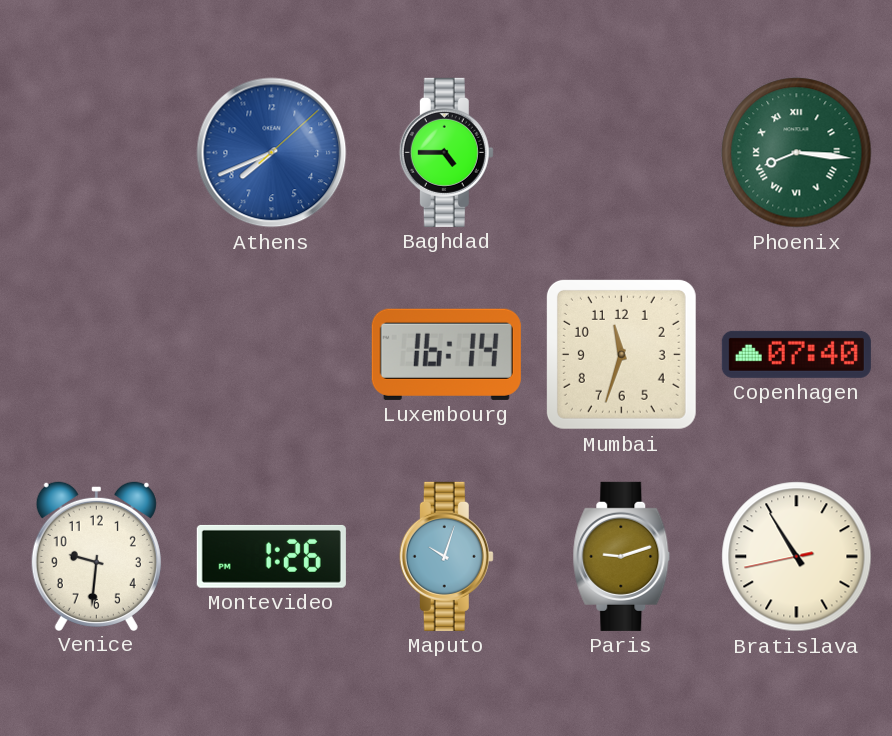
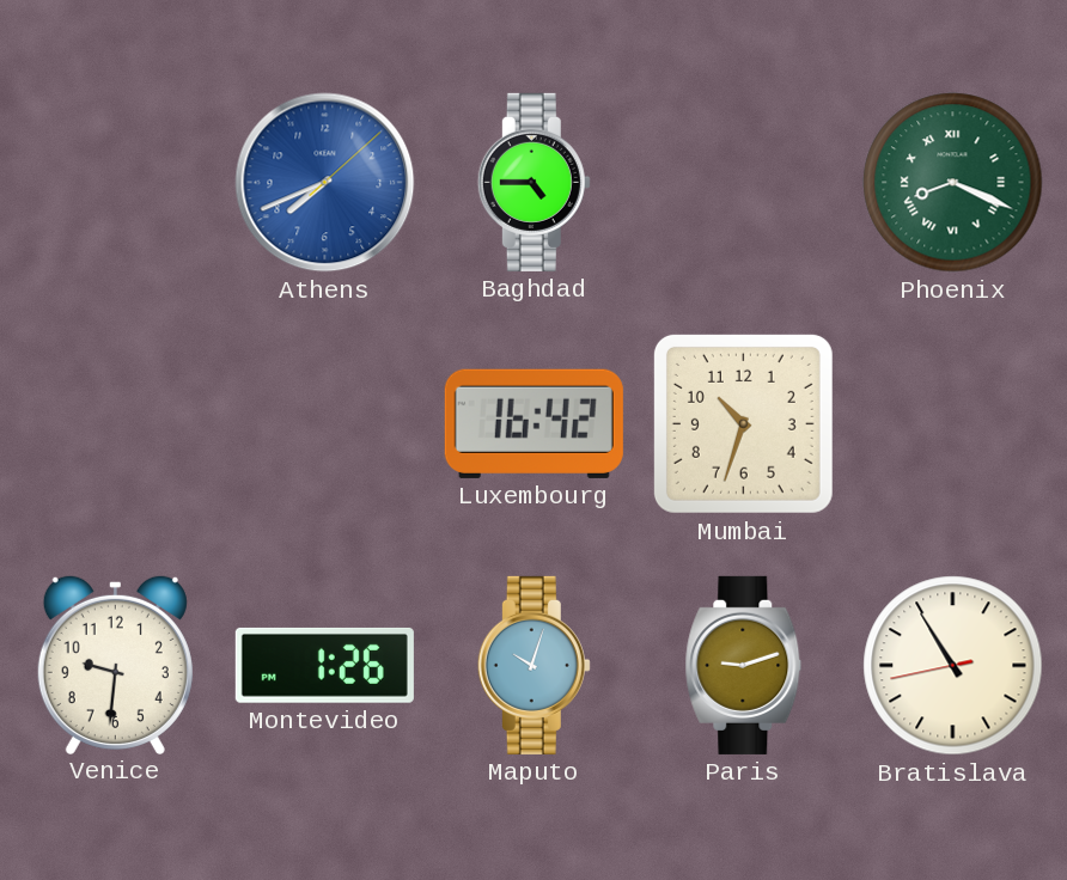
Phoenix: 8:16 -> 8:19
Luxembourg: 16:14 -> 16:42
Mumbai: 11:33 -> 10:33
Copenhagen: 07:40 -> none
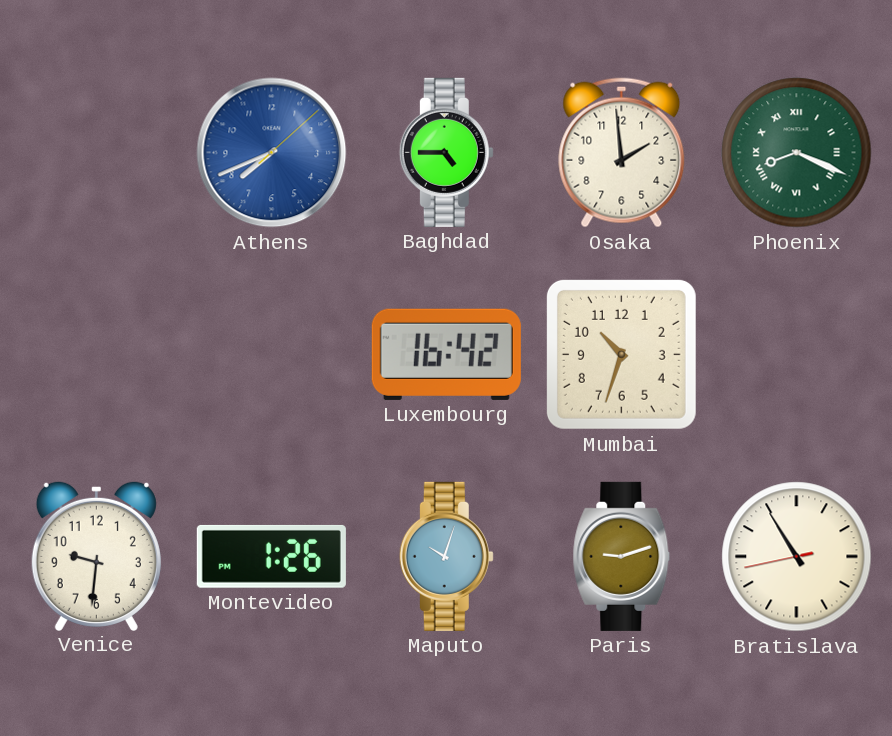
Osaka: none -> 1:59
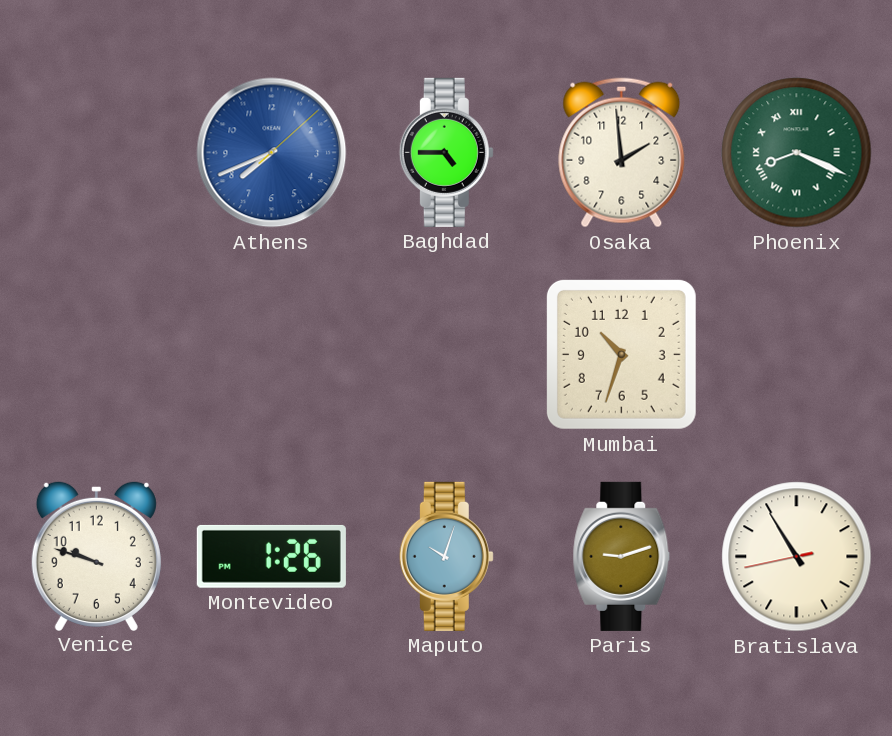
Luxembourg: 16:42 -> none
Venice: 9:31 -> 9:48
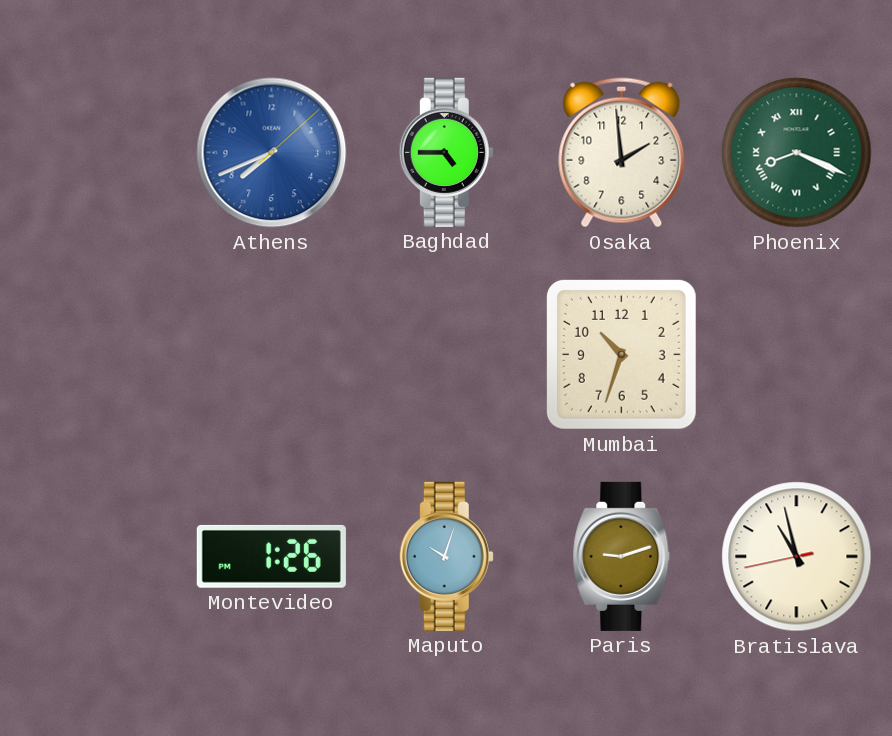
Venice: 9:48 -> none
Bratislava: 10:54 -> 10:57
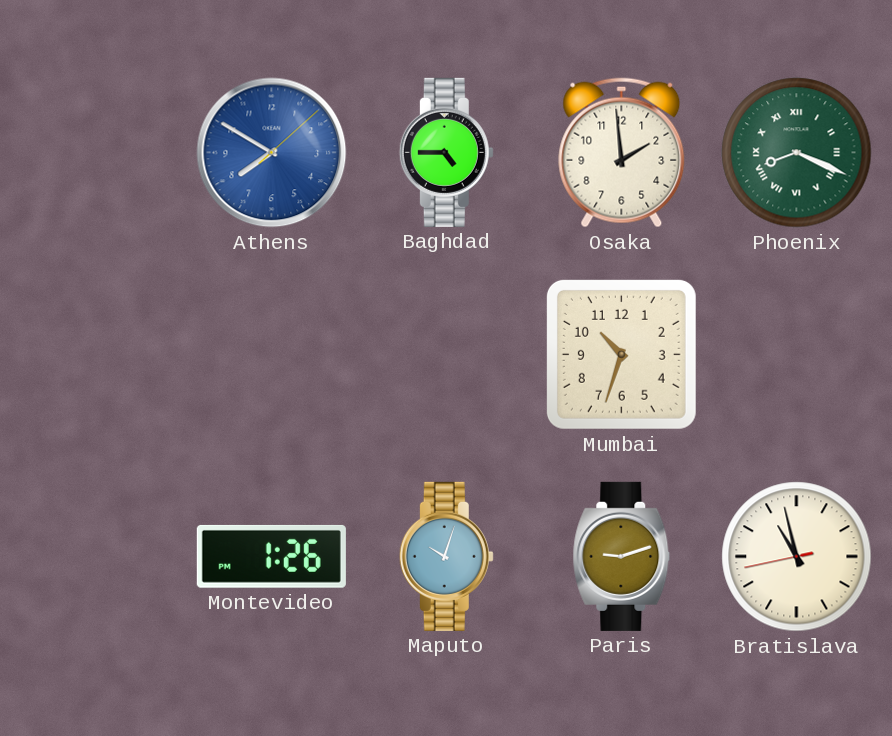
Athens: 7:41 -> 7:50
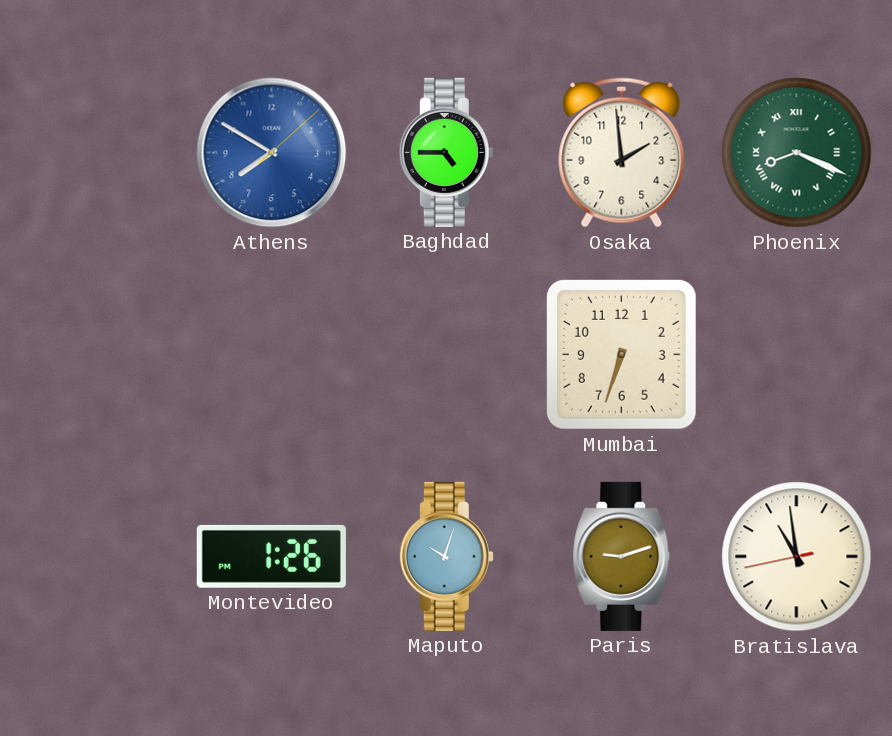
Mumbai: 10:33 -> 6:33
Bratislava: 10:57 -> 10:58
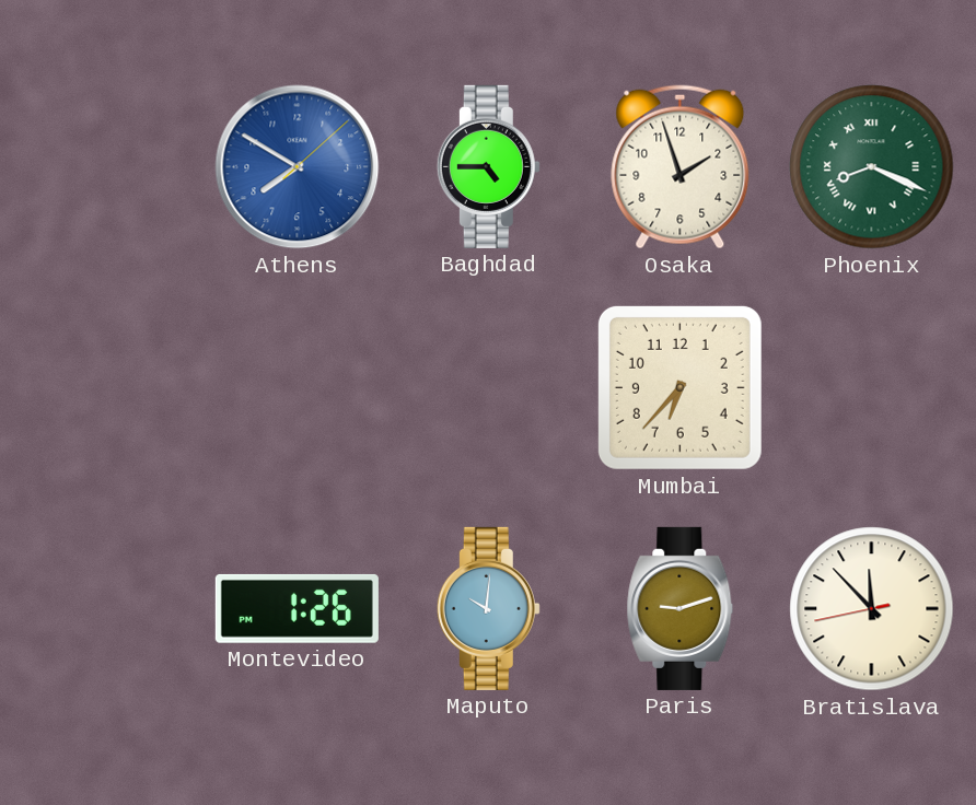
Osaka: 1:59 -> 1:57
Mumbai: 6:33 -> 6:37
Maputo: 10:03 -> 10:01
Bratislava: 10:58 -> 11:52
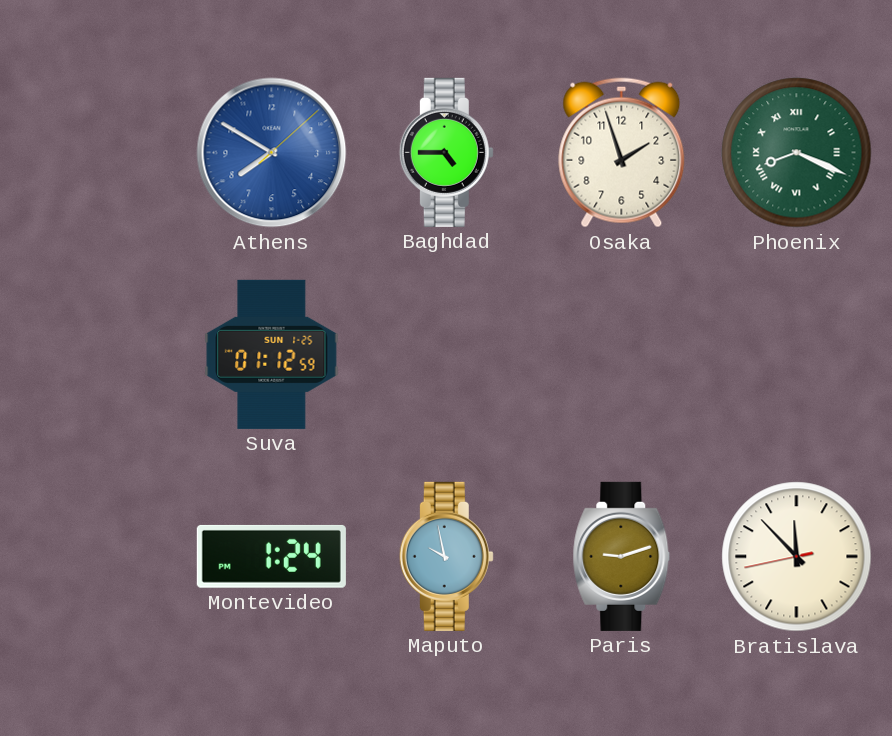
Suva: none -> 01:12
Mumbai: 6:37 -> none
Montevideo: 1:26 -> 1:24
Maputo: 10:01 -> 9:58
